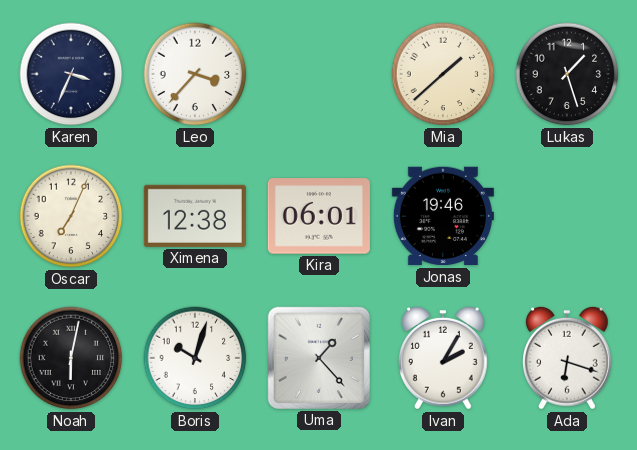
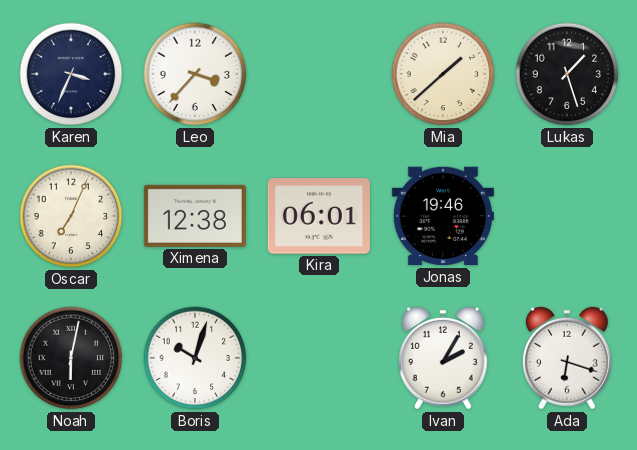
Uma: 1:23 -> none
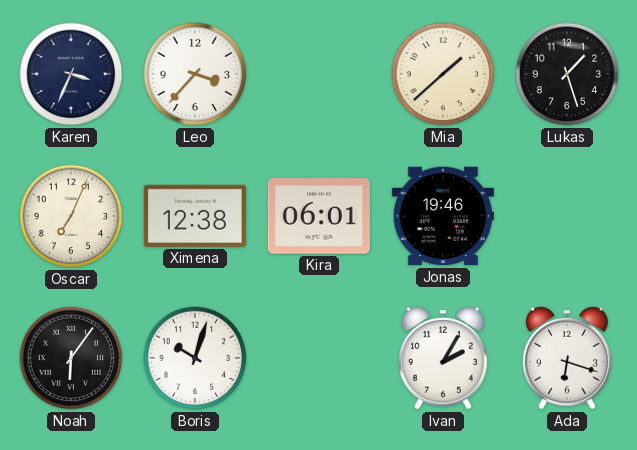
Noah: 6:02 -> 6:06
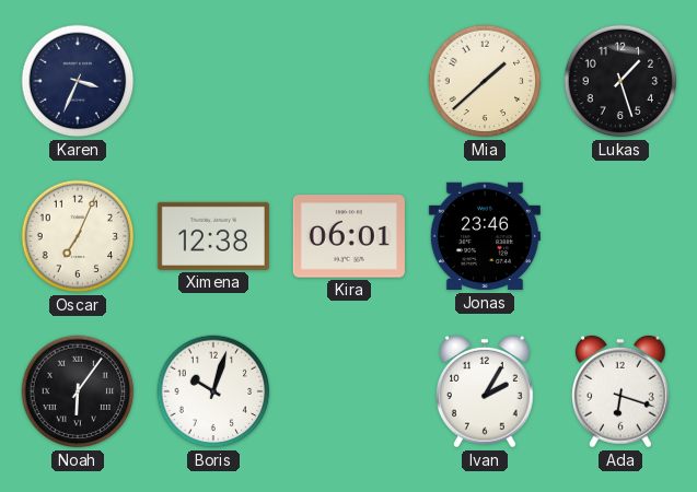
Leo: 3:37 -> none
Jonas: 19:46 -> 23:46
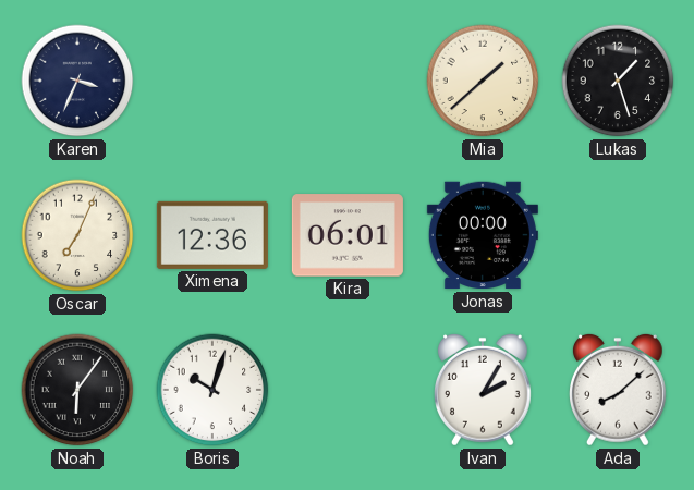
Ximena: 12:38 -> 12:36
Jonas: 23:46 -> 00:00
Ada: 6:18 -> 8:08
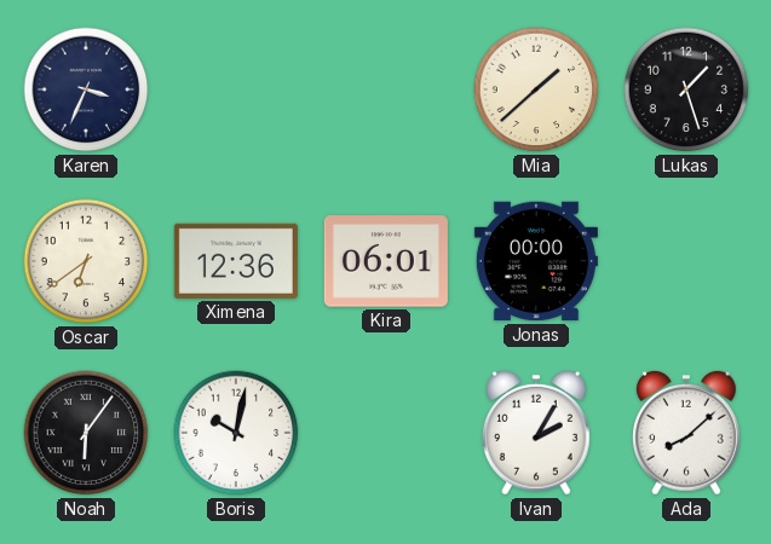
Oscar: 7:04 -> 6:39
Boris: 10:03 -> 10:02
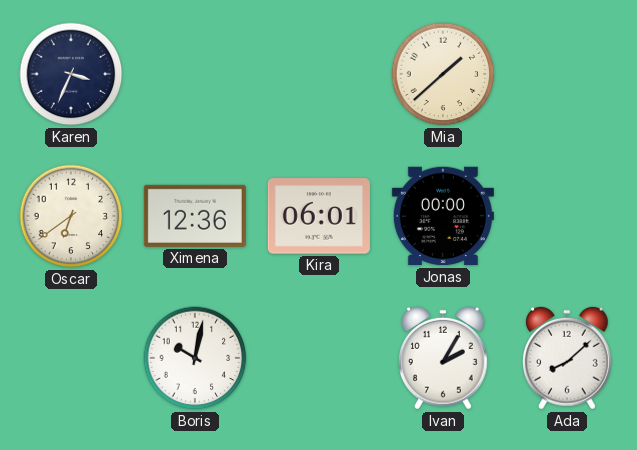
Lukas: 1:27 -> none
Noah: 6:06 -> none
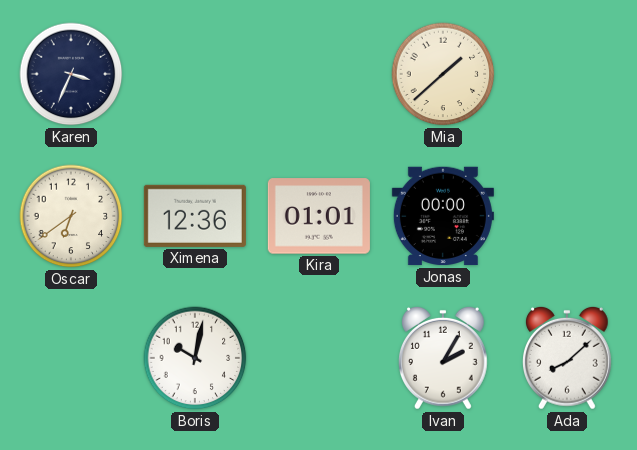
Kira: 06:01 -> 01:01
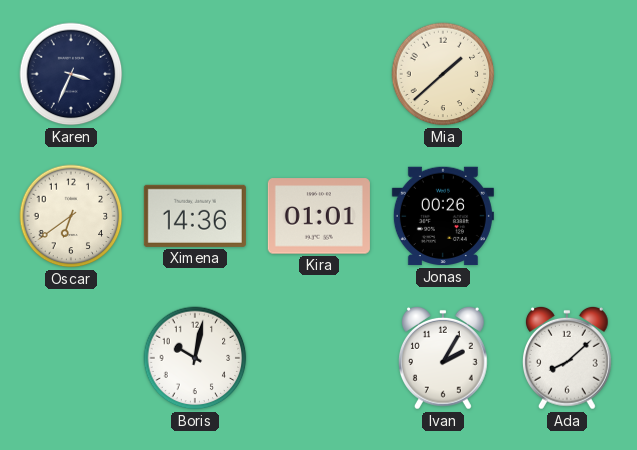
Ximena: 12:36 -> 14:36
Jonas: 00:00 -> 00:26
